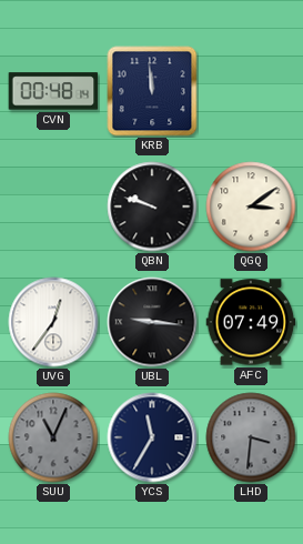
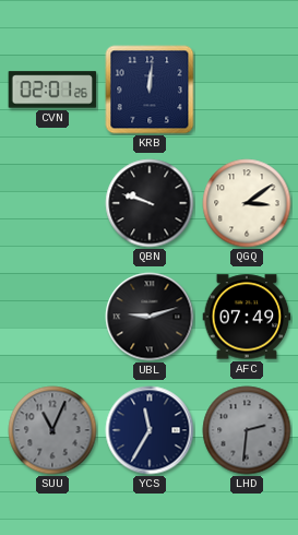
CVN: 00:48 -> 02:01
KRB: 11:59 -> 12:01
UVG: 12:36 -> none
UBL: 9:16 -> 9:12
LHD: 3:31 -> 2:31
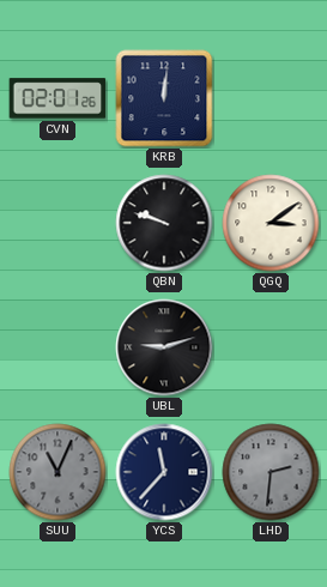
AFC: 07:49 -> none
YCS: 11:35 -> 11:37
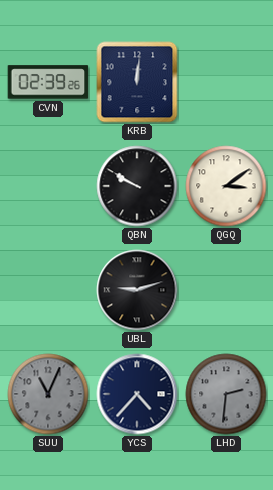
CVN: 02:01 -> 02:39
QBN: 9:48 -> 9:50
YCS: 11:37 -> 4:37
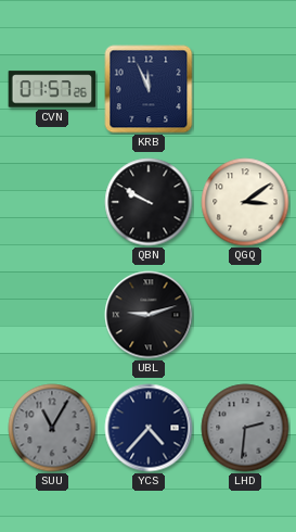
CVN: 02:39 -> 01:57
KRB: 12:01 -> 11:56
SUU: 11:04 -> 11:05
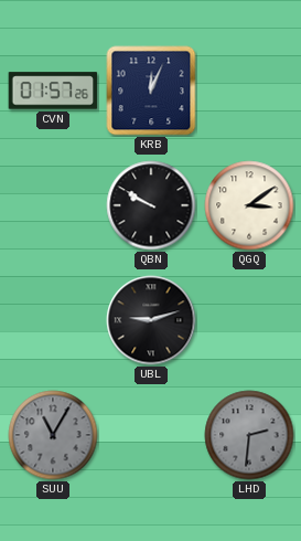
KRB: 11:56 -> 12:04
YCS: 4:37 -> none
